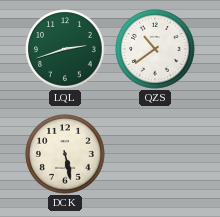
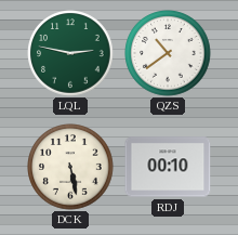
LQL: 2:42 -> 2:47
RDJ: none -> 00:10
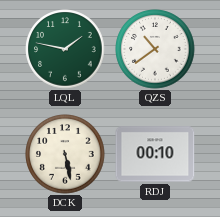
LQL: 2:47 -> 1:47
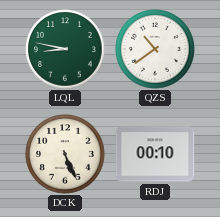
LQL: 1:47 -> 8:47
DCK: 5:28 -> 5:26
